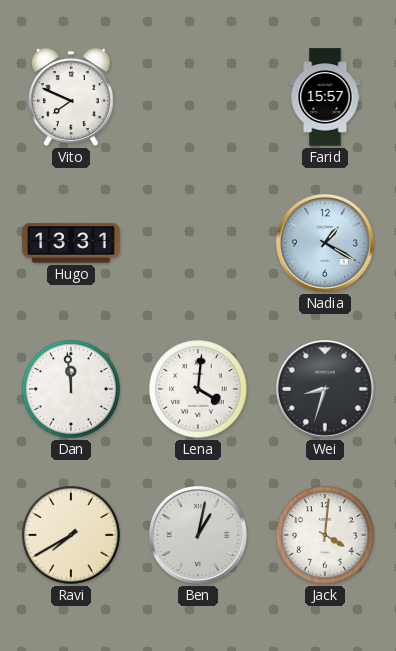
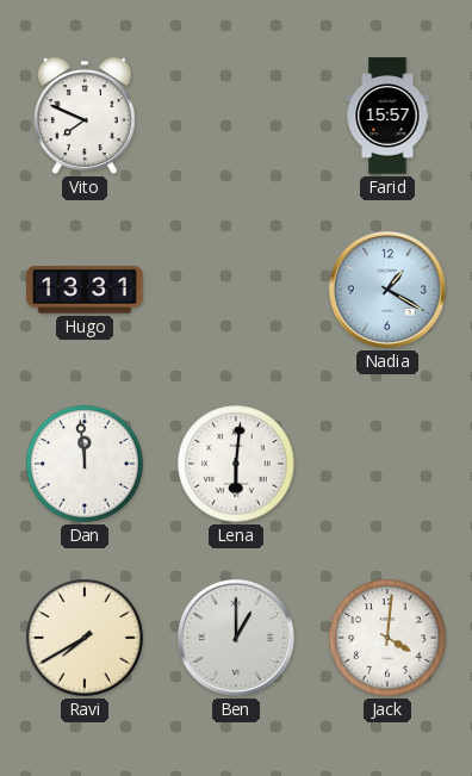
Lena: 4:01 -> 6:01
Wei: 8:33 -> none
Ben: 1:02 -> 1:00
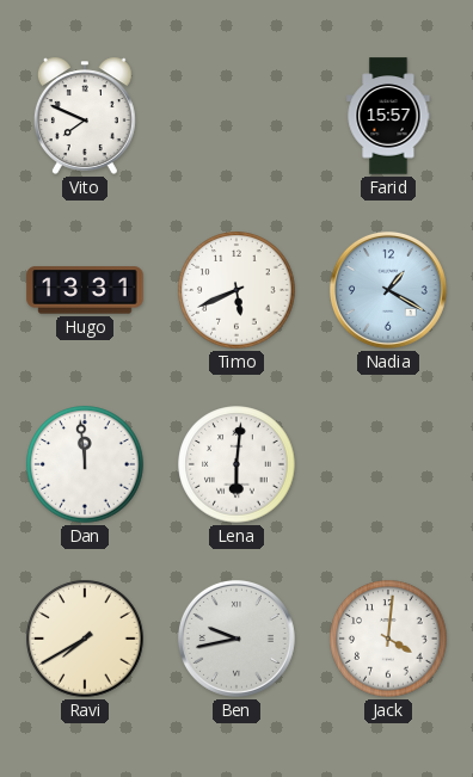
Timo: none -> 5:41
Ben: 1:00 -> 9:43
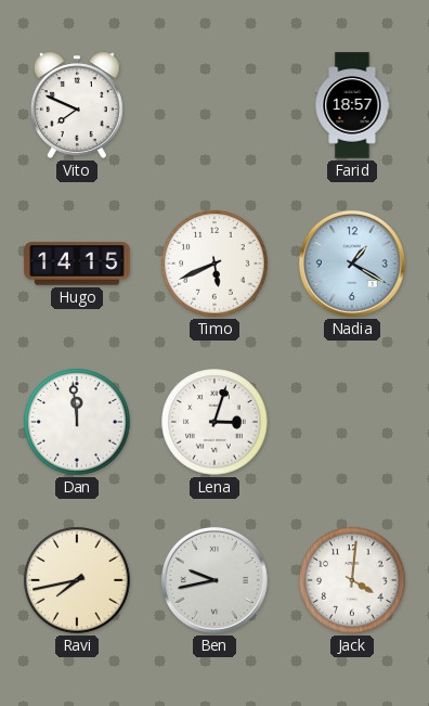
Farid: 15:57 -> 18:57
Hugo: 13:31 -> 14:15
Lena: 6:01 -> 3:03
Ravi: 7:40 -> 7:43
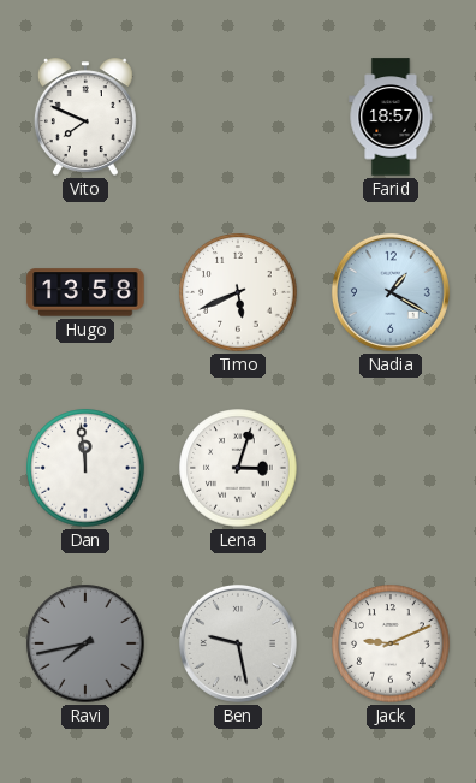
Hugo: 14:15 -> 13:58
Ravi dial: cream -> grey
Ben: 9:43 -> 9:28
Jack: 4:01 -> 9:11
